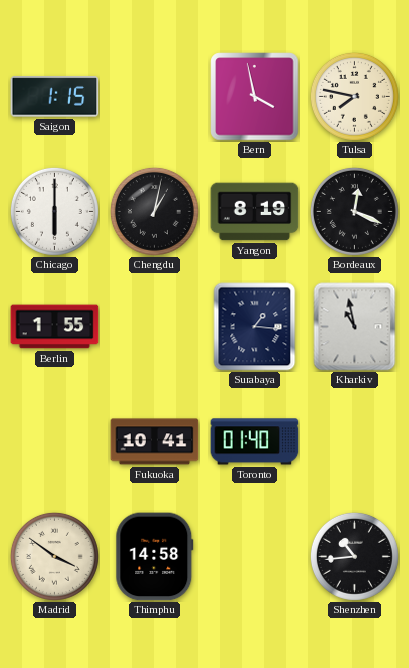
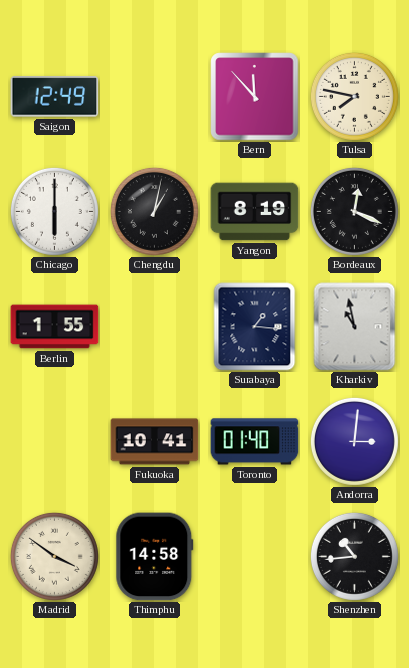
Saigon: 1:15 -> 12:49
Bern: 3:58 -> 11:53
Andorra: none -> 3:01
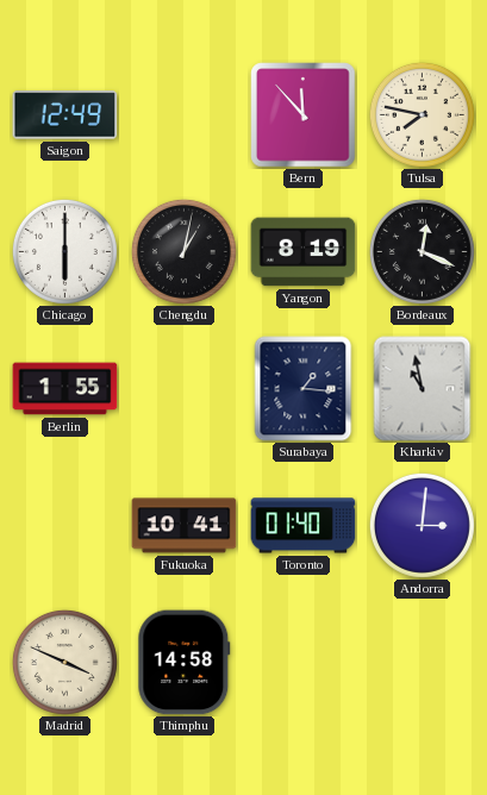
Madrid: 3:51 -> 3:49
Shenzhen: 10:44 -> none
